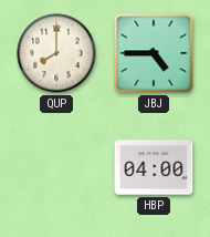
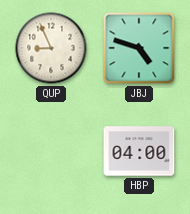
QUP: 8:00 -> 8:56
JBJ: 4:45 -> 4:48
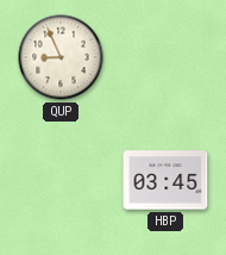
JBJ: 4:48 -> none
HBP: 04:00 -> 03:45
